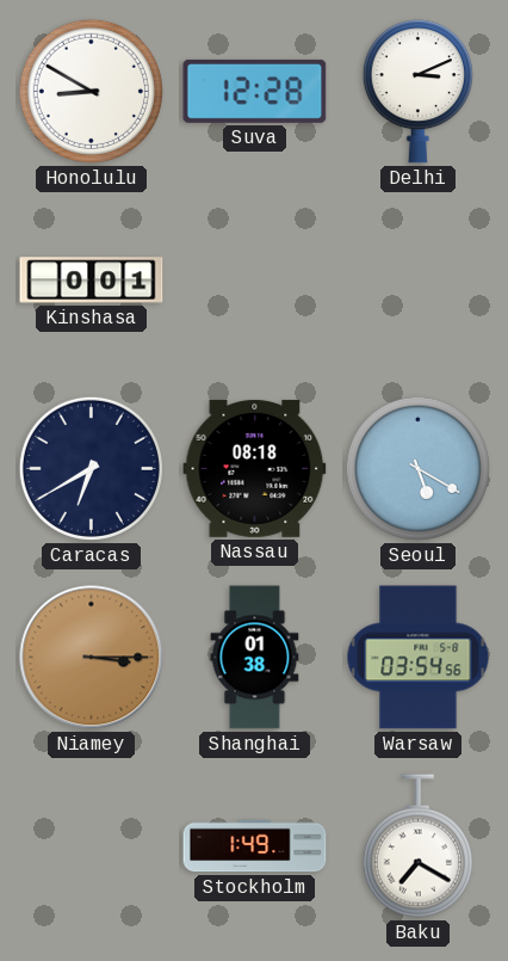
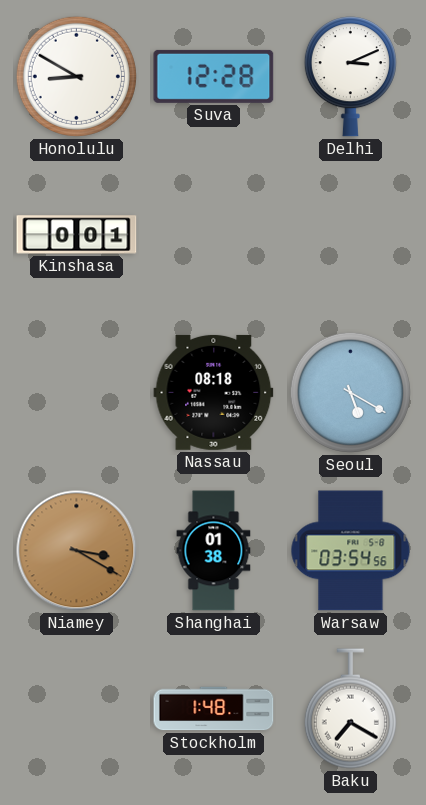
Caracas: 6:40 -> none
Niamey: 3:15 -> 3:20
Stockholm: 1:49 -> 1:48
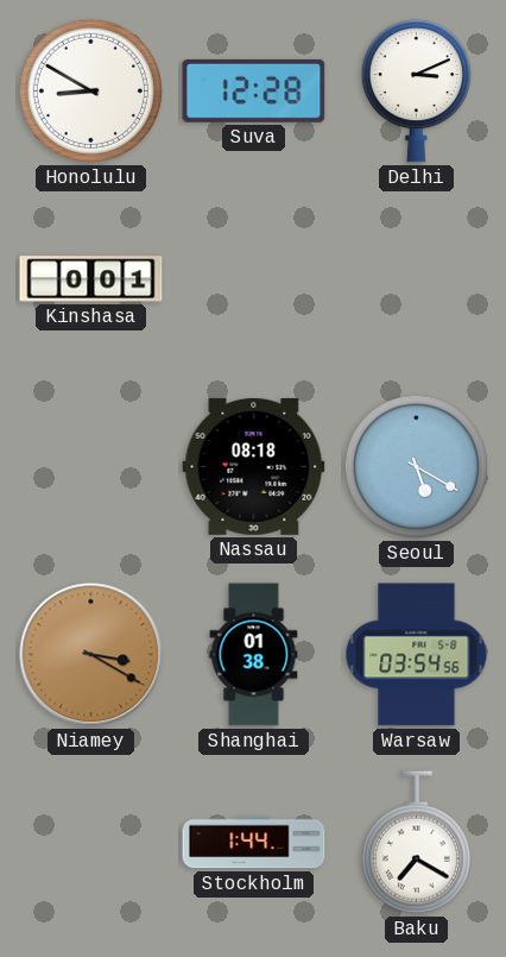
Stockholm: 1:48 -> 1:44
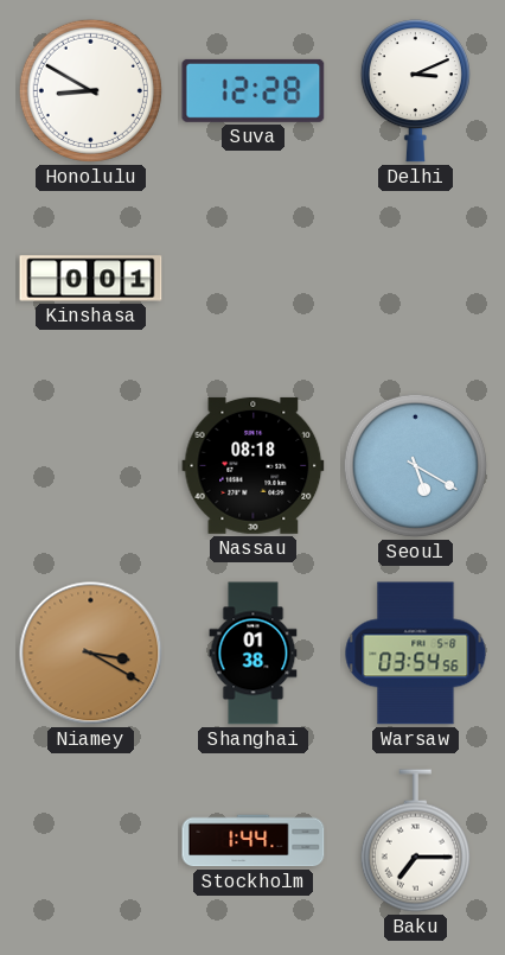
Baku: 7:20 -> 7:15
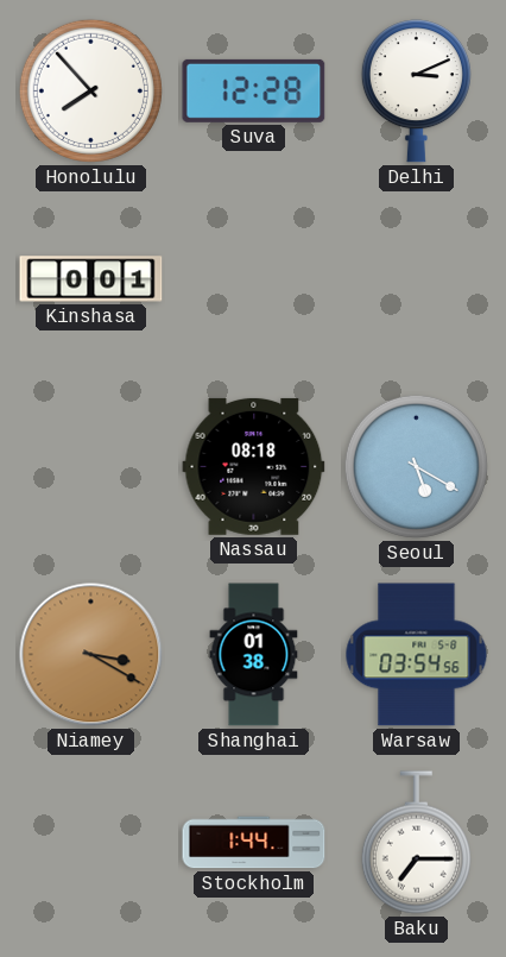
Honolulu: 8:50 -> 7:53
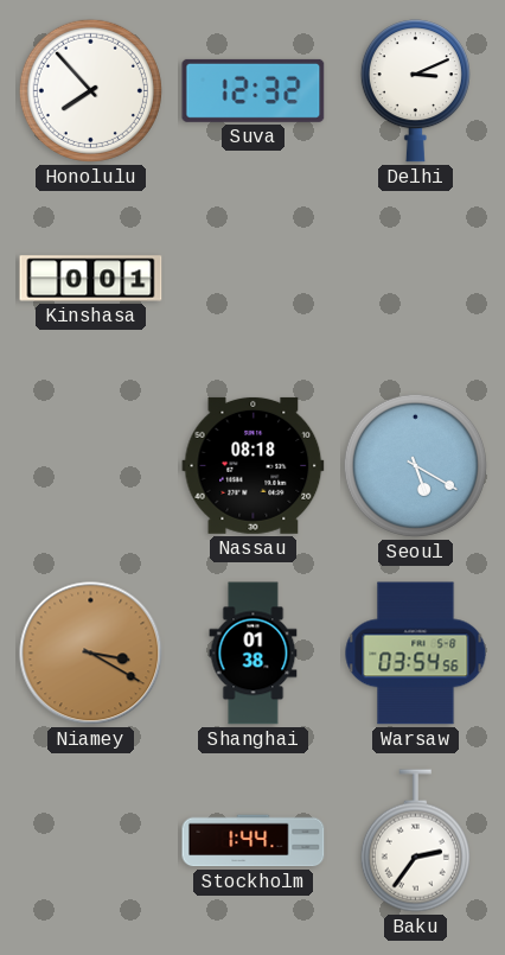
Suva: 12:28 -> 12:32
Baku: 7:15 -> 2:36
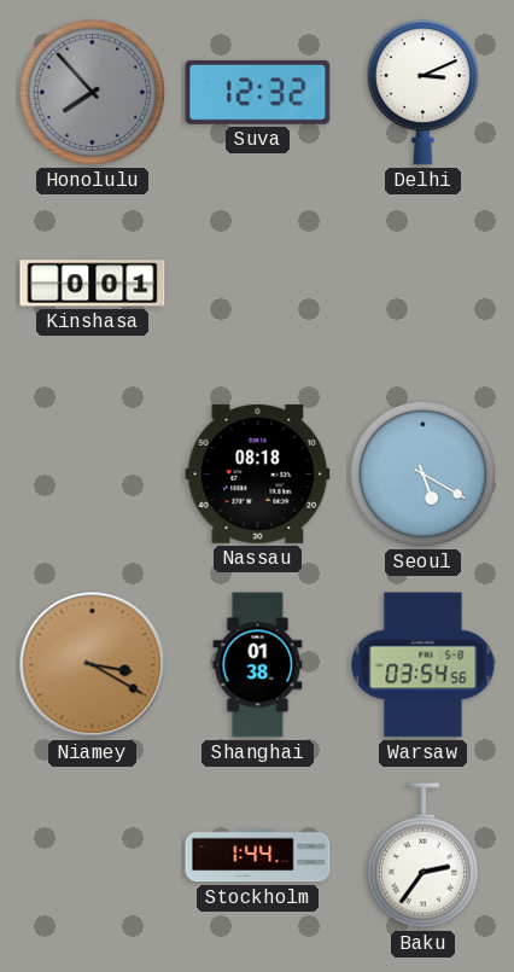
Honolulu dial: white -> grey
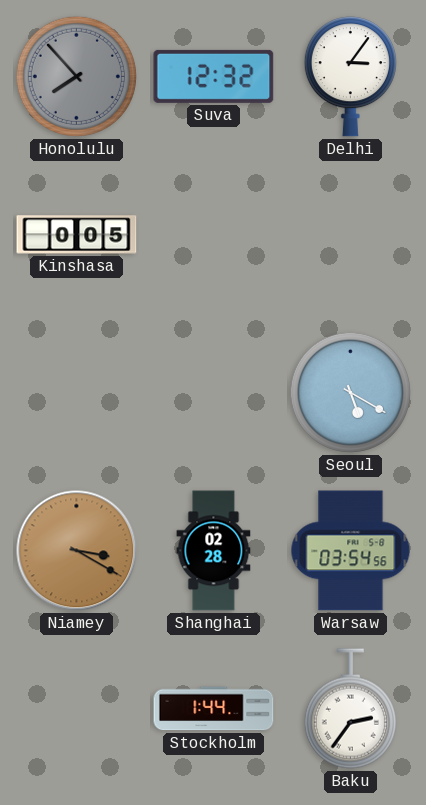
Delhi: 3:11 -> 3:06
Kinshasa: 0:01 -> 0:05
Nassau: 08:18 -> none
Shanghai: 01:38 -> 02:28
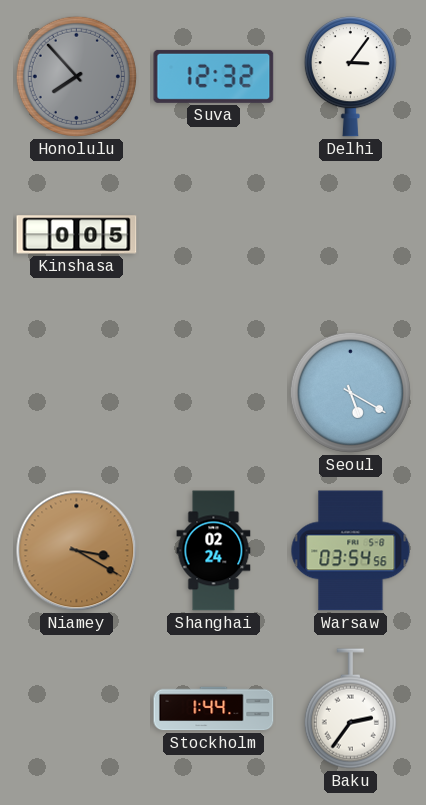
Shanghai: 02:28 -> 02:24
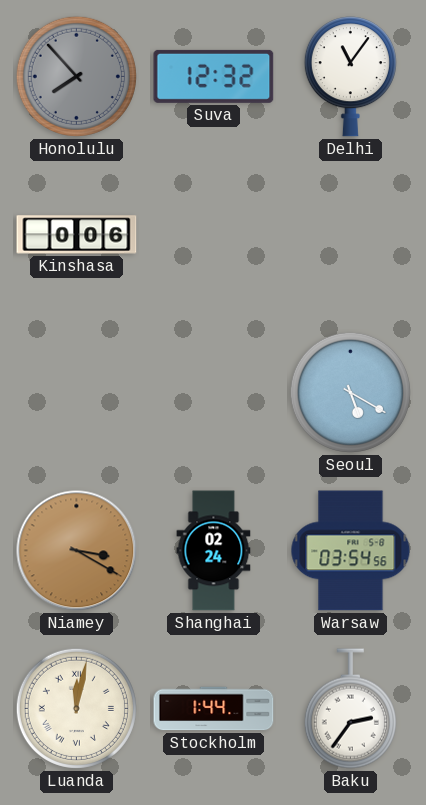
Delhi: 3:06 -> 11:06
Kinshasa: 0:05 -> 0:06
Luanda: none -> 12:02
